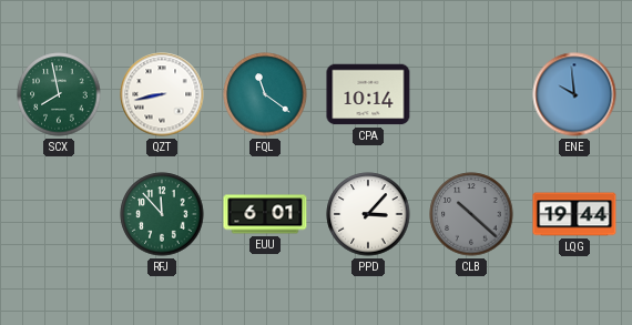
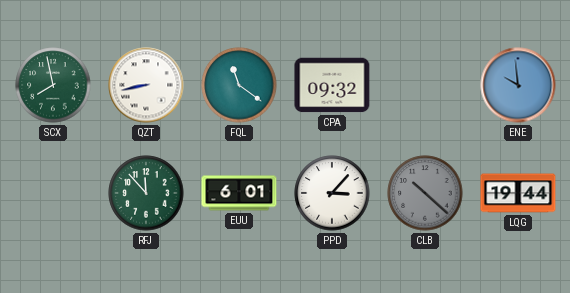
CPA: 10:14 -> 09:32
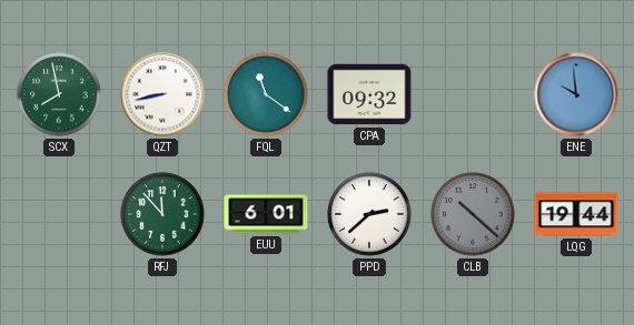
PPD: 3:07 -> 2:38
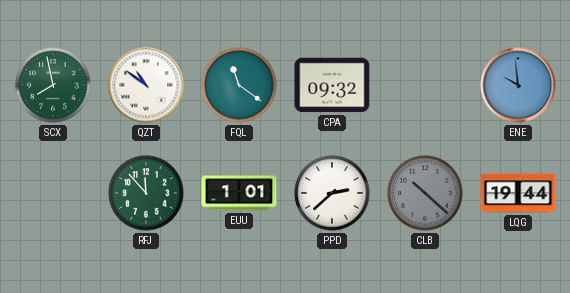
QZT: 8:43 -> 10:51
EUU: 6:01 -> 1:01
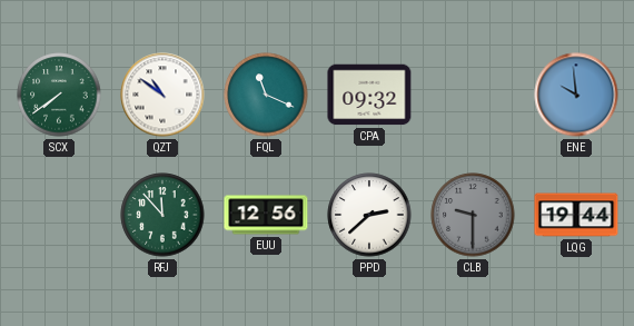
SCX: 7:58 -> 7:39
FQL: 11:21 -> 11:19
EUU: 1:01 -> 12:56
CLB: 10:22 -> 9:30
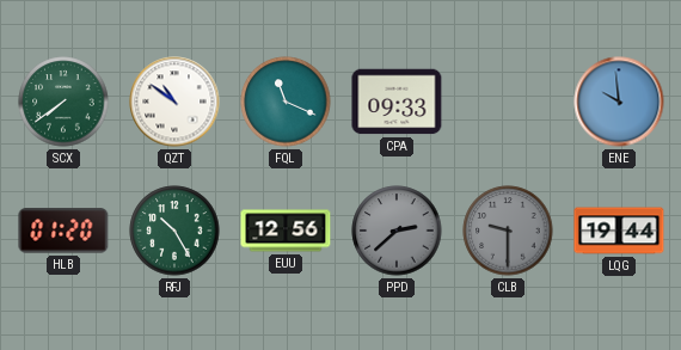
CPA: 09:32 -> 09:33
HLB: none -> 01:20
RFJ: 11:53 -> 10:25
PPD dial: white -> grey
